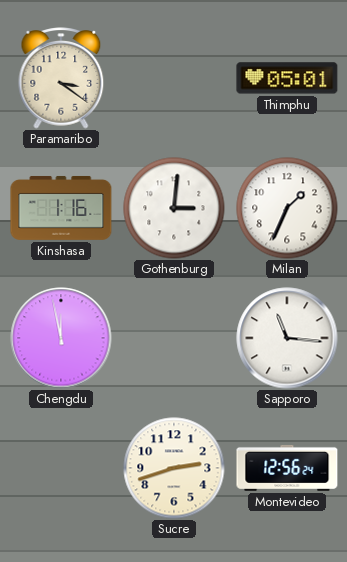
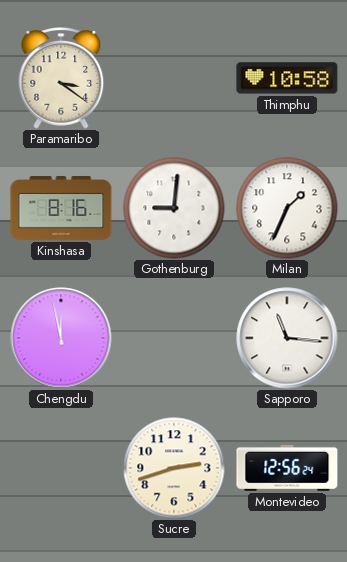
Thimphu: 05:01 -> 10:58
Kinshasa: 1:16 -> 8:16
Gothenburg: 3:01 -> 9:01
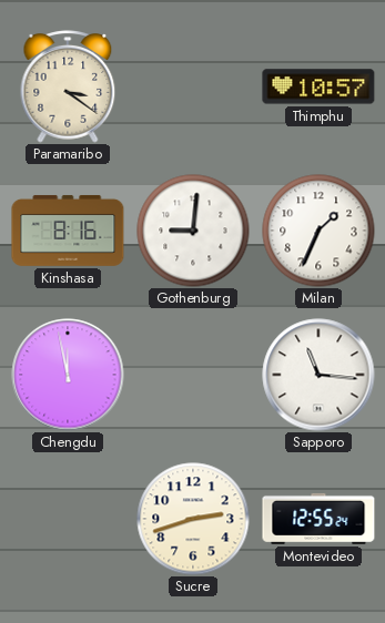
Thimphu: 10:58 -> 10:57
Montevideo: 12:56 -> 12:55
